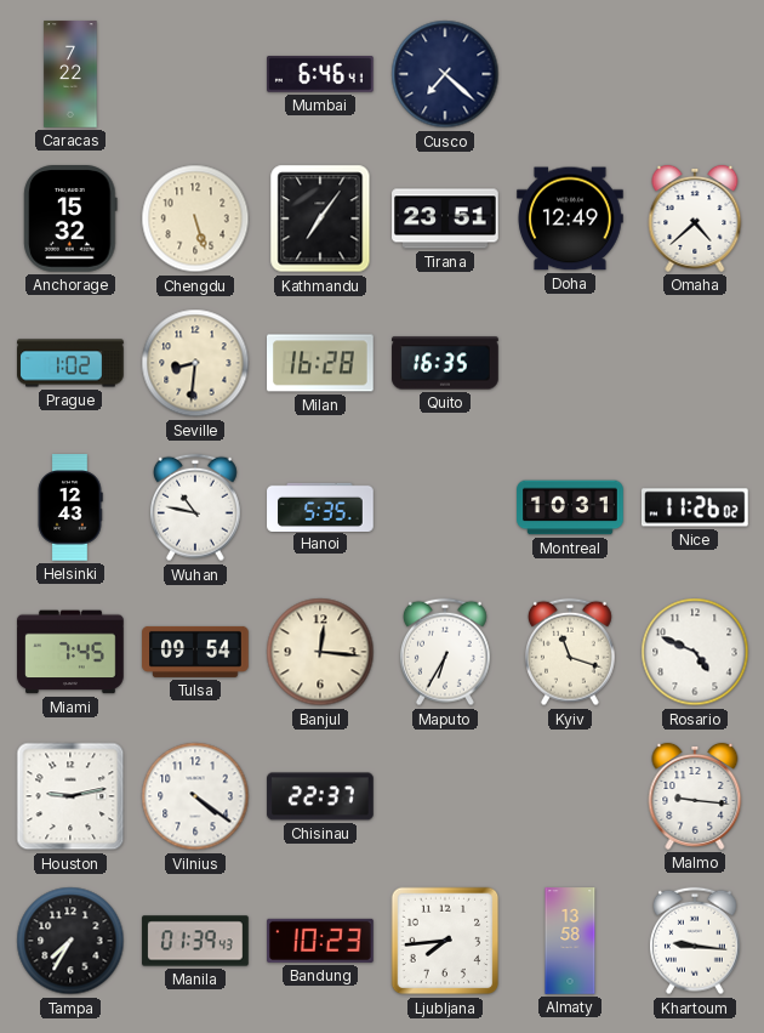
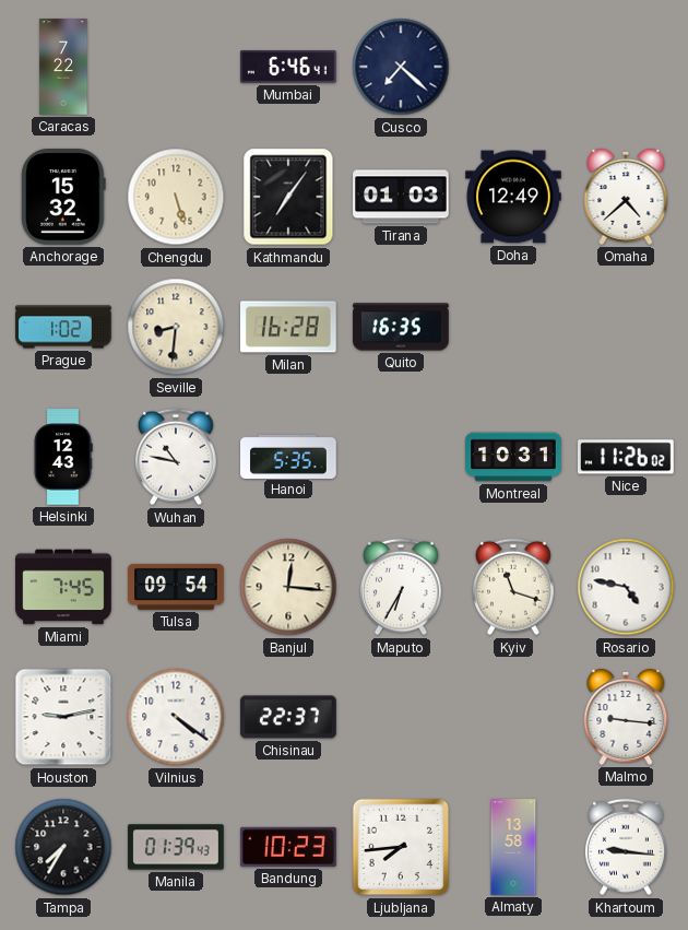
Tirana: 23:51 -> 01:03
Rosario: 4:49 -> 4:47
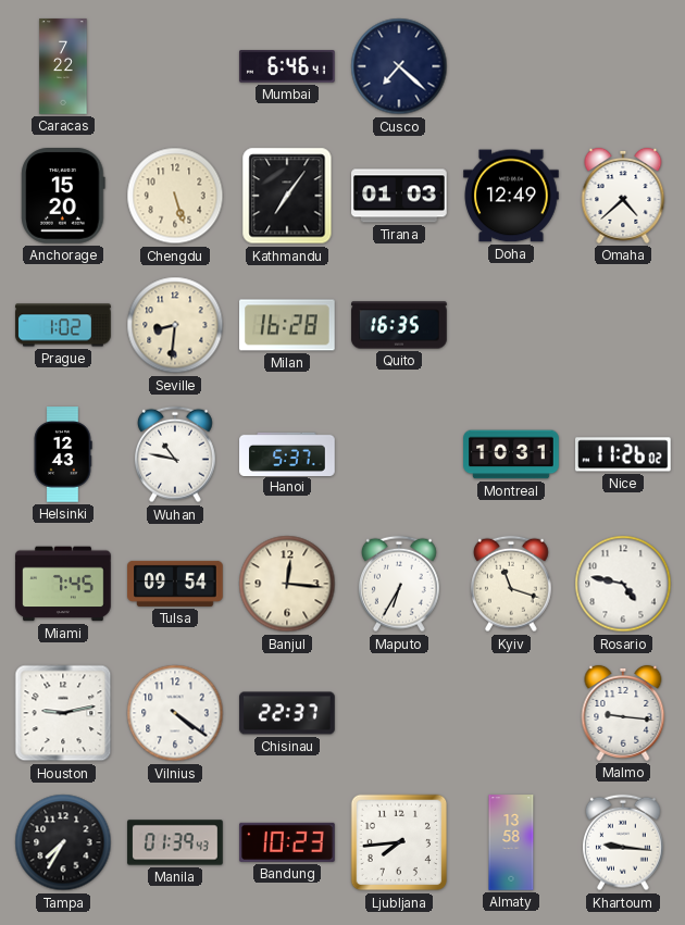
Anchorage: 15:32 -> 15:20
Hanoi: 5:35 -> 5:37
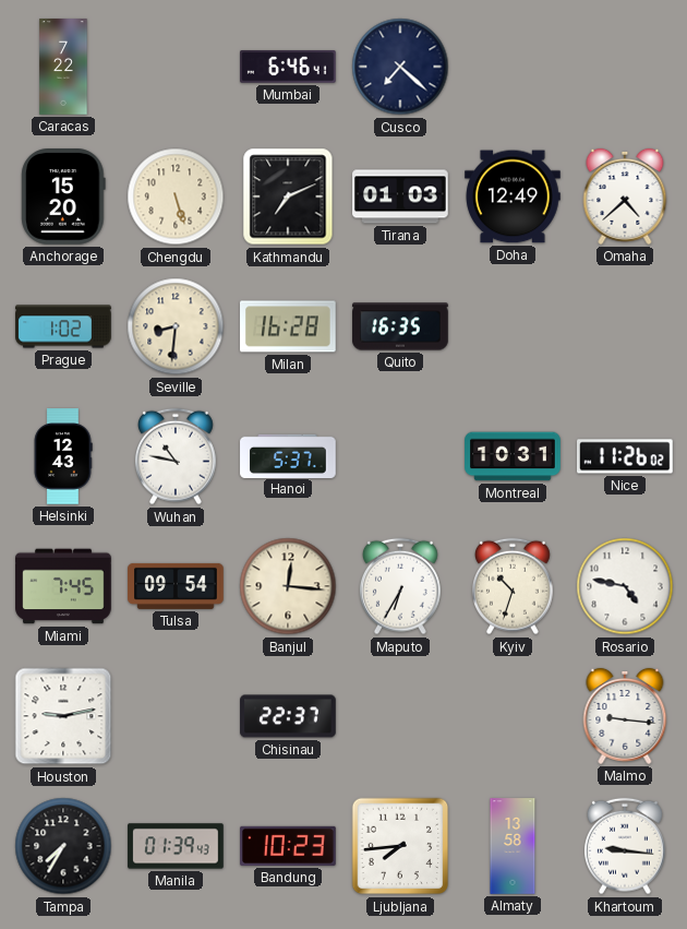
Kathmandu: 7:06 -> 7:11
Kyiv: 11:18 -> 10:33
Vilnius: 4:21 -> none
